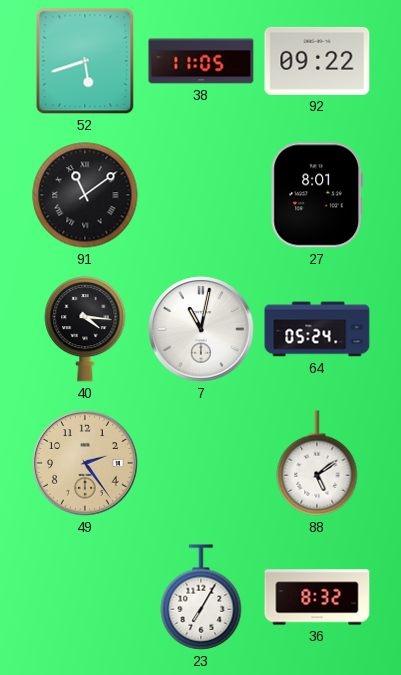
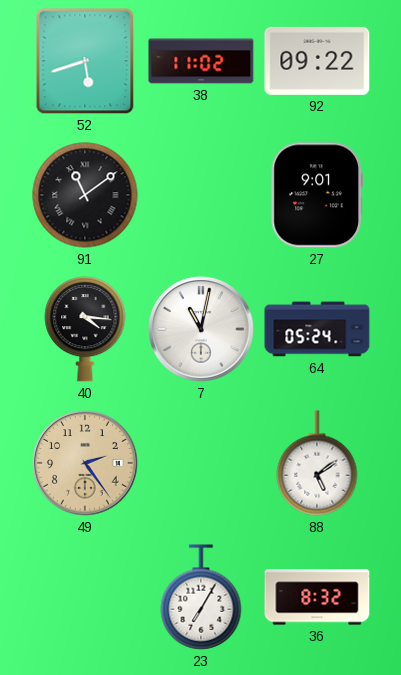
38: 11:05 -> 11:02
27: 8:01 -> 9:01
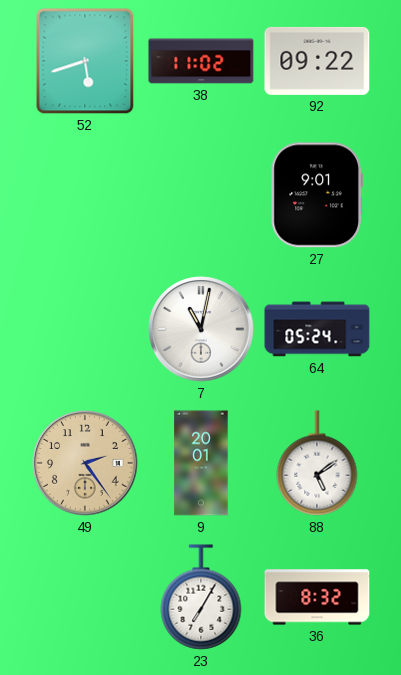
91: 11:09 -> none
40: 4:16 -> none
9: none -> 20:01
